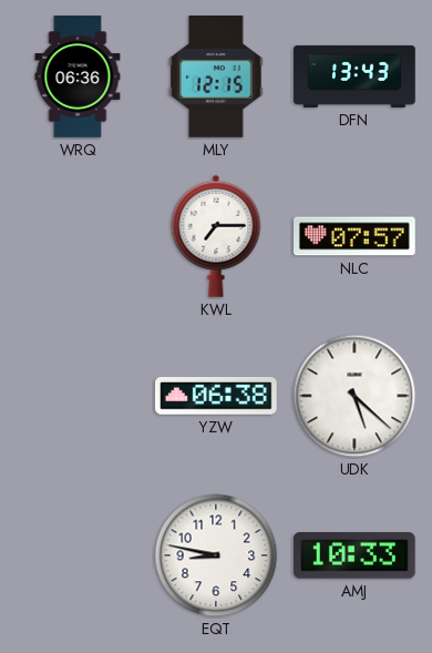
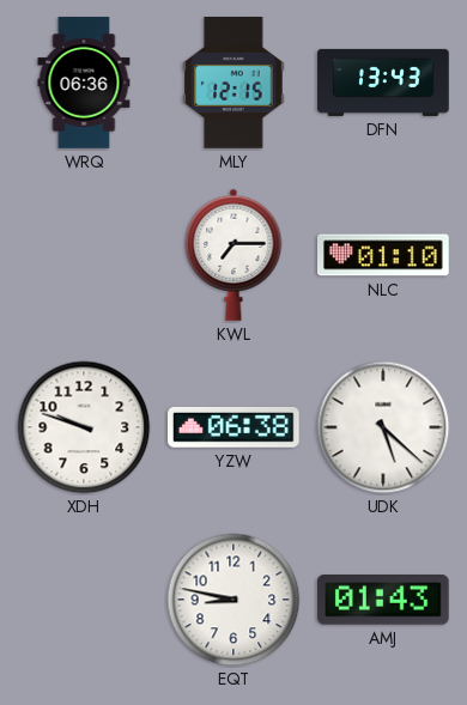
NLC: 07:57 -> 01:10
XDH: none -> 9:48
AMJ: 10:33 -> 01:43
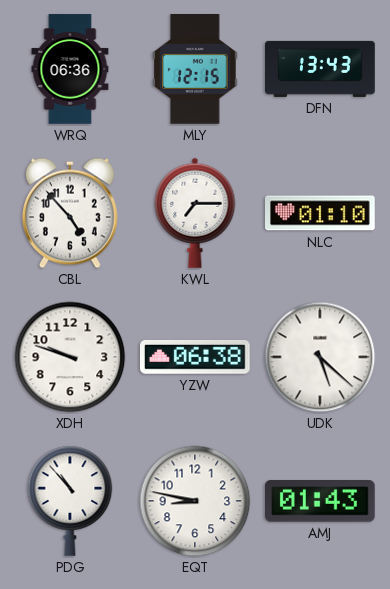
CBL: none -> 4:53
PDG: none -> 10:53
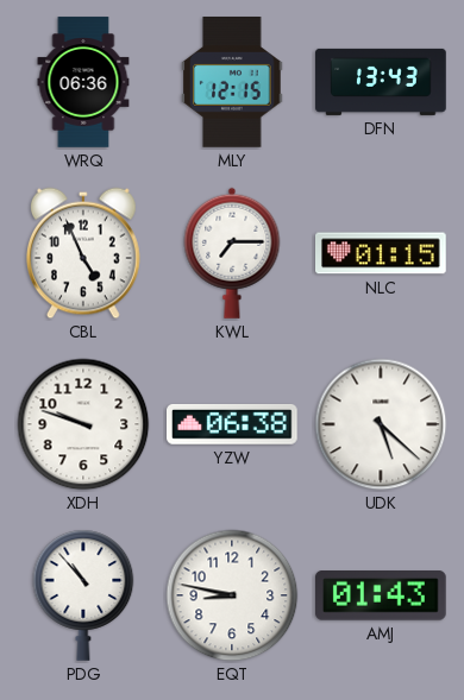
CBL: 4:53 -> 4:56
NLC: 01:10 -> 01:15
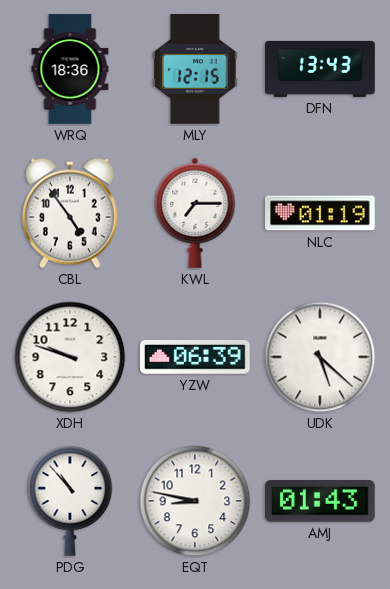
WRQ: 06:36 -> 18:36
CBL: 4:56 -> 4:54
NLC: 01:15 -> 01:19
YZW: 06:38 -> 06:39
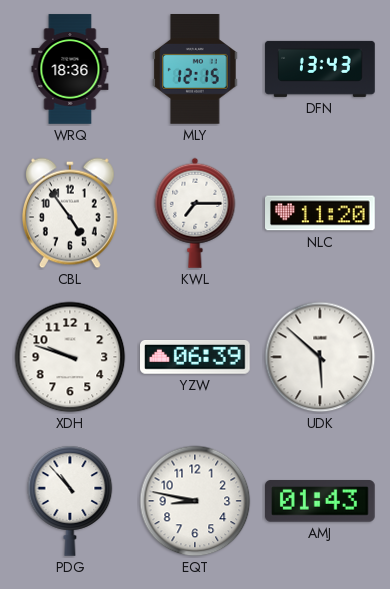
NLC: 01:19 -> 11:20
UDK: 5:22 -> 5:52
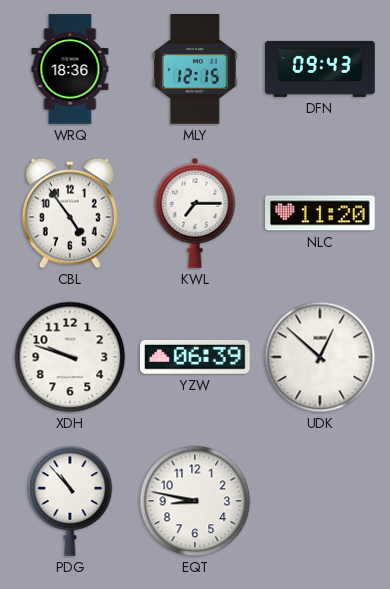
DFN: 13:43 -> 09:43
UDK: 5:52 -> 12:52
AMJ: 01:43 -> none
